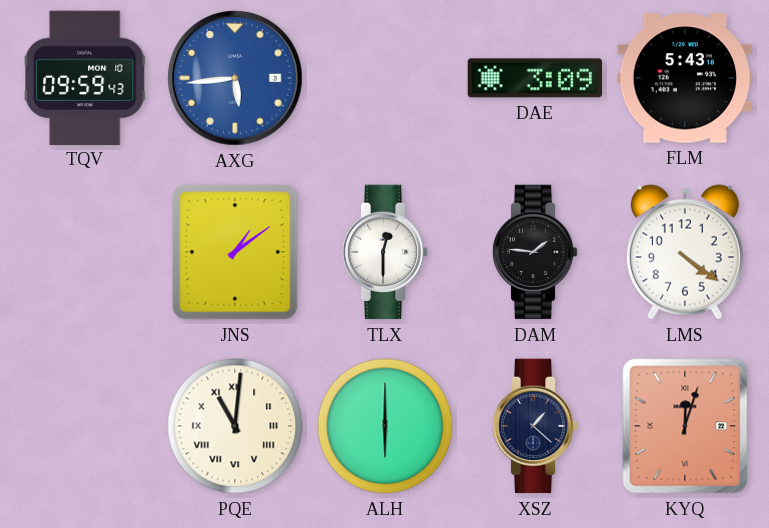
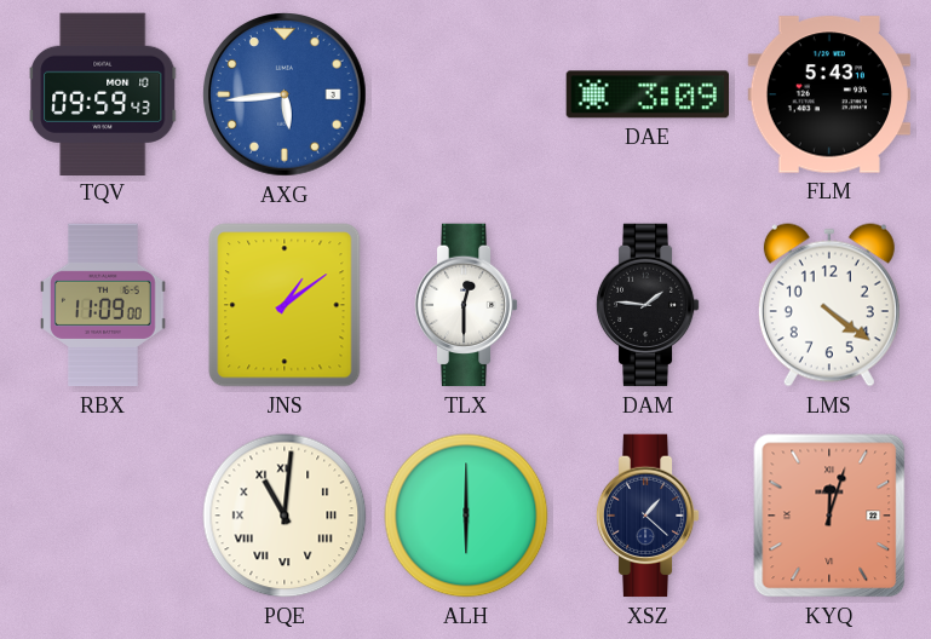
RBX: none -> 11:09
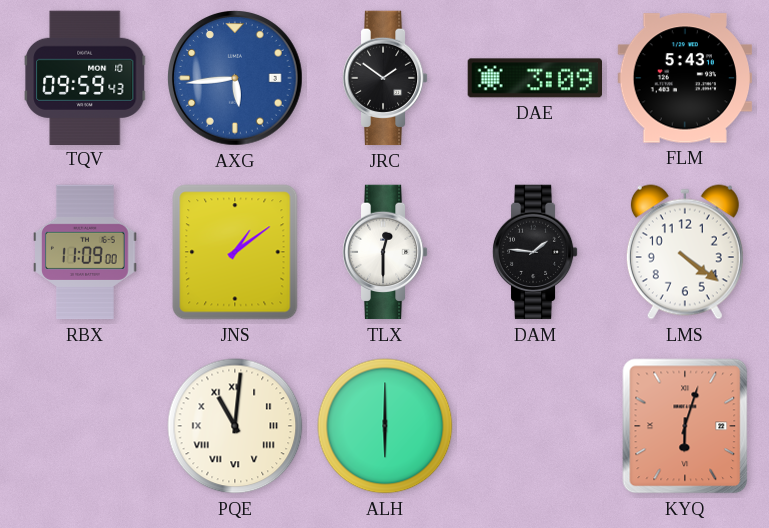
JRC: none -> 1:51
XSZ: 1:22 -> none
KYQ: 12:03 -> 6:03
